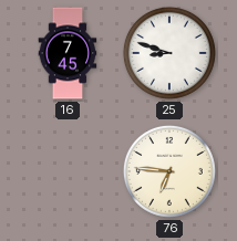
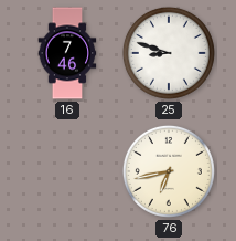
16: 7:45 -> 7:46
76: 6:46 -> 6:43
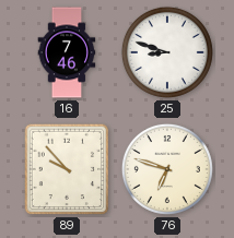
89: none -> 9:53
76: 6:43 -> 6:48
